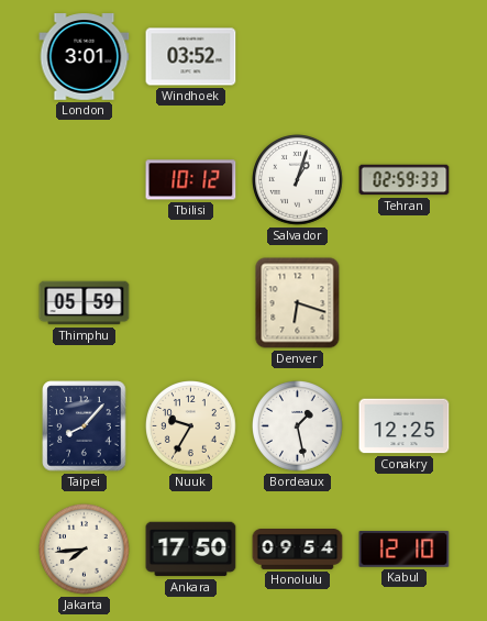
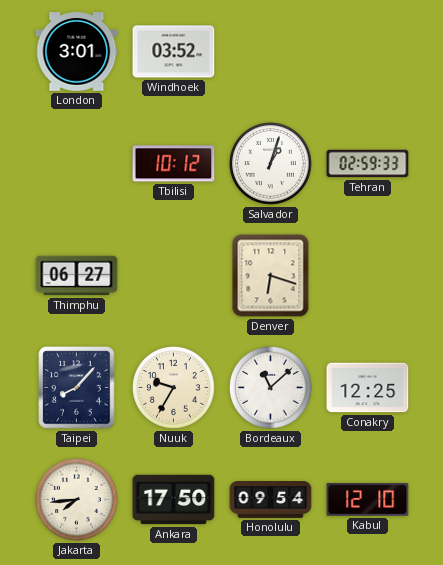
Thimphu: 05:59 -> 06:27
Bordeaux: 1:28 -> 11:08
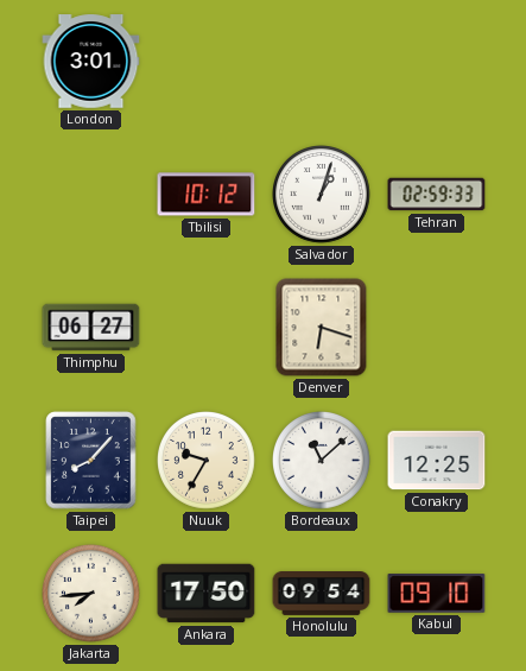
Windhoek: 03:52 -> none
Kabul: 12:10 -> 09:10
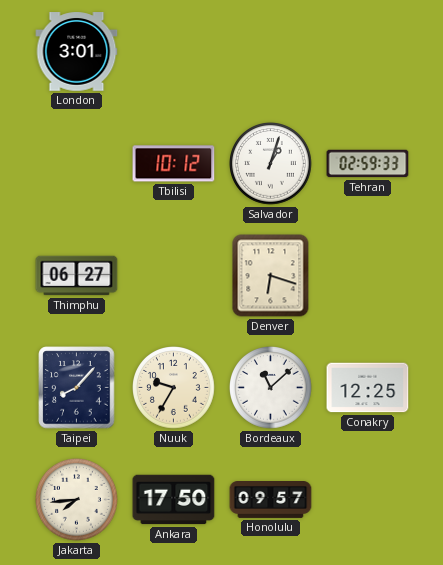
Honolulu: 09:54 -> 09:57
Kabul: 09:10 -> none
